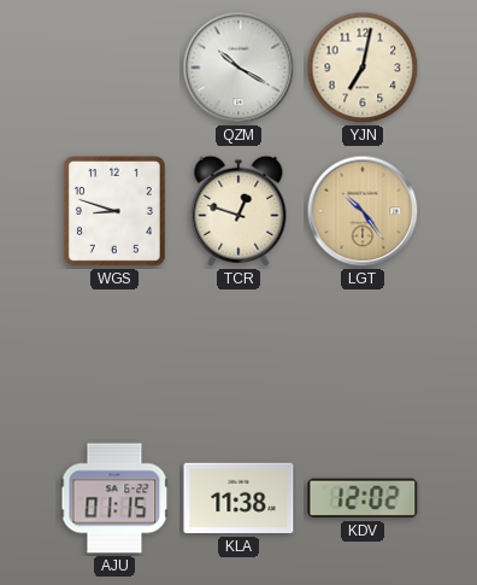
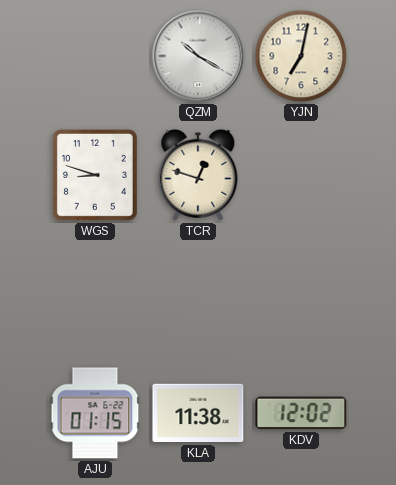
LGT: 10:24 -> none
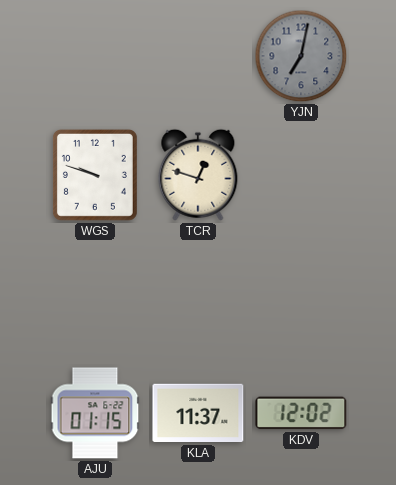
QZM: 10:20 -> none
YJN dial: cream -> grey
WGS: 8:48 -> 9:48
KLA: 11:38 -> 11:37
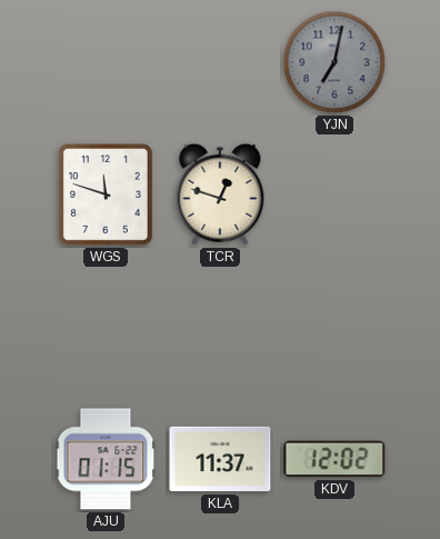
WGS: 9:48 -> 11:48
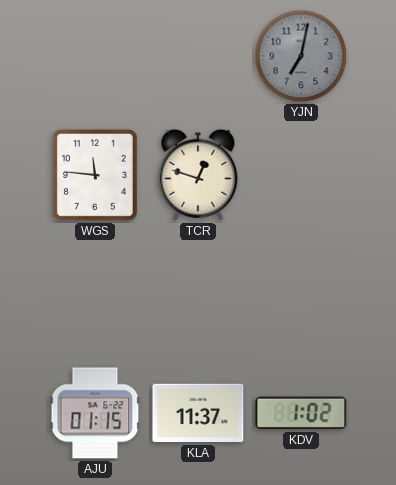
WGS: 11:48 -> 11:46
KDV: 12:02 -> 1:02
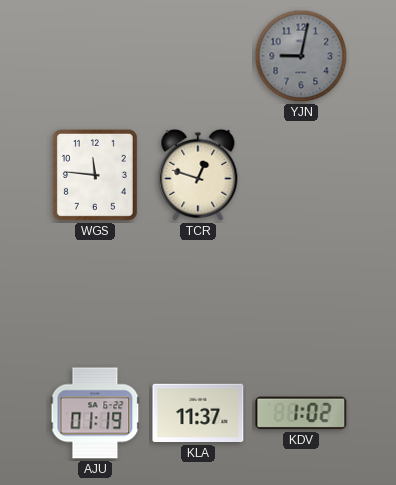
YJN: 7:02 -> 9:02
AJU: 01:15 -> 01:19
